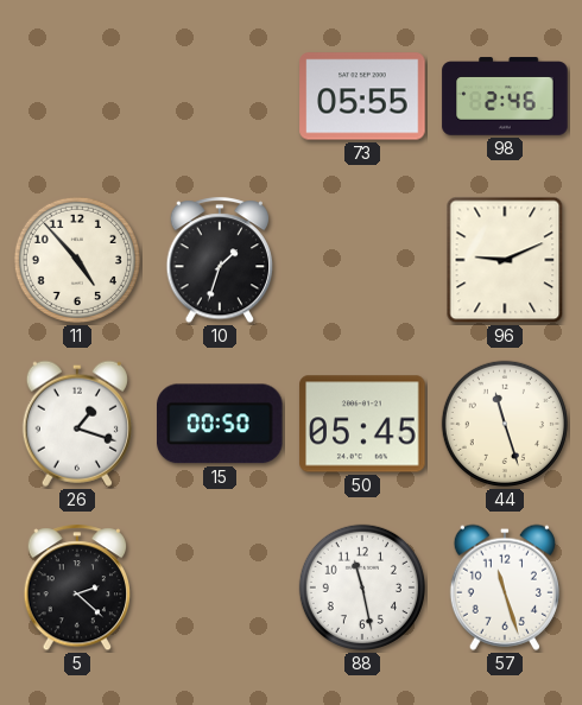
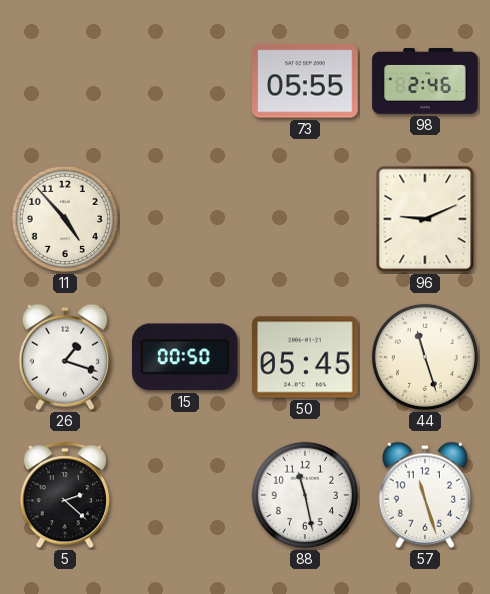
10: 1:33 -> none
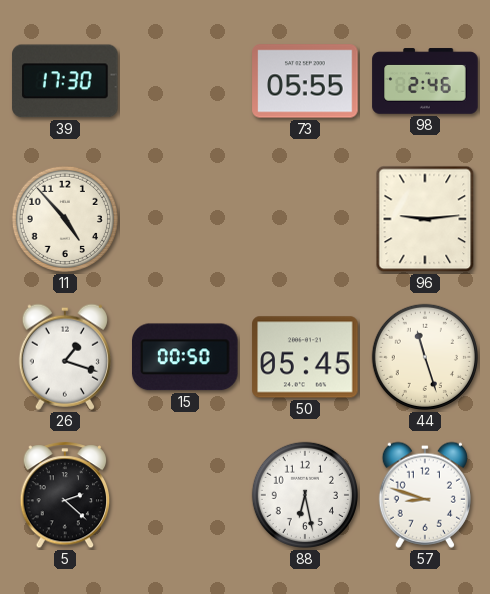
39: none -> 17:30
96: 9:11 -> 9:14
88: 11:28 -> 6:28
57: 11:27 -> 8:48
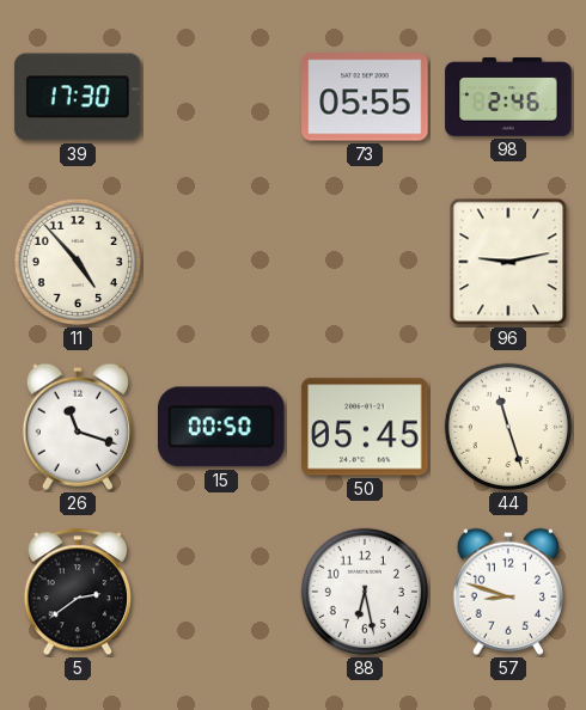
96: 9:14 -> 9:13
26: 1:18 -> 11:18
5: 2:22 -> 2:39
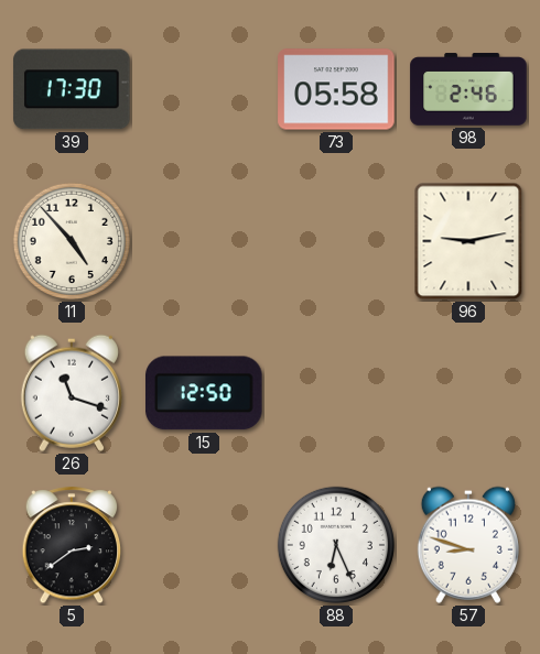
73: 05:55 -> 05:58
15: 00:50 -> 12:50
50: 05:45 -> none
44: 11:27 -> none
88: 6:28 -> 6:26
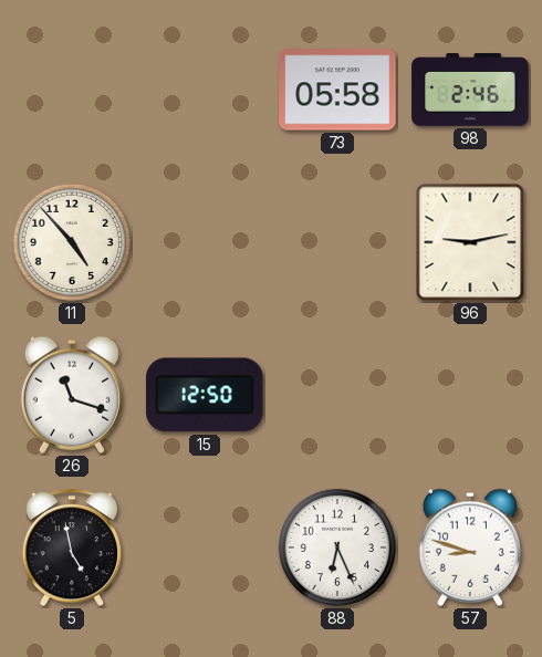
39: 17:30 -> none
5: 2:39 -> 4:58
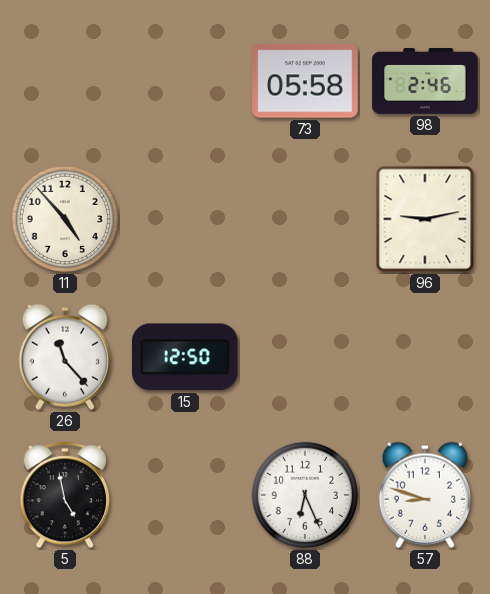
26: 11:18 -> 11:23
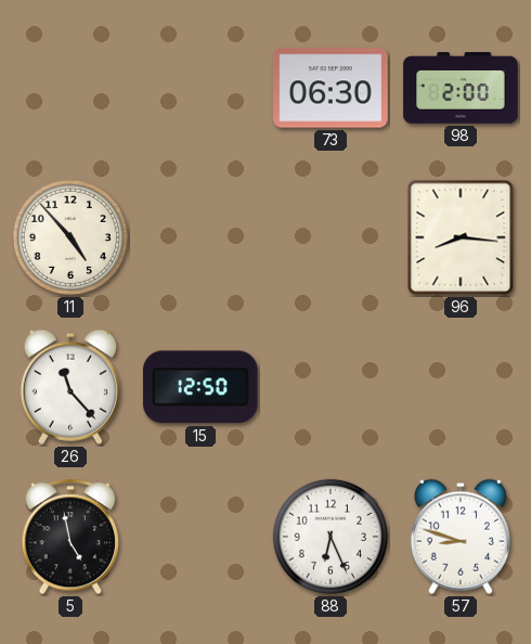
73: 05:58 -> 06:30
98: 2:46 -> 2:00
96: 9:13 -> 8:16
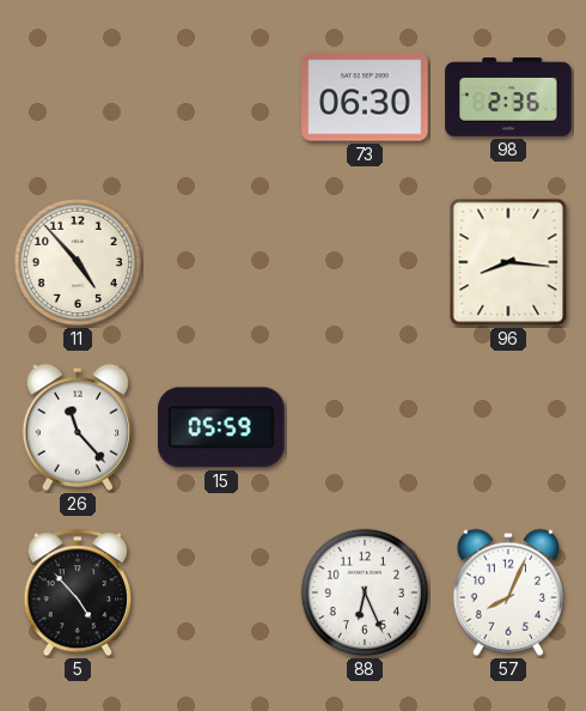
98: 2:00 -> 2:36
15: 12:50 -> 05:59
5: 4:58 -> 4:53
57: 8:48 -> 8:04
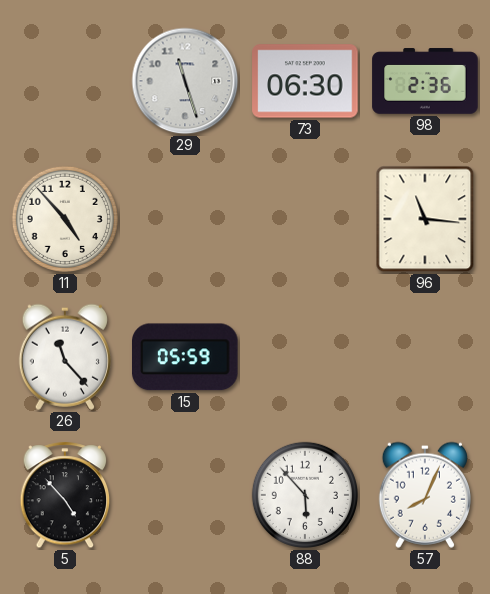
29: none -> 11:27
96: 8:16 -> 11:16
88: 6:26 -> 5:53
